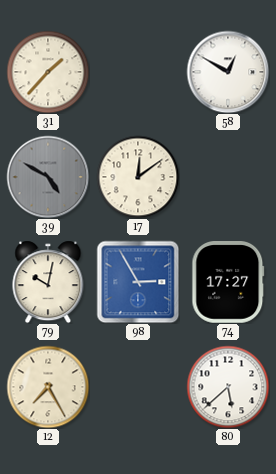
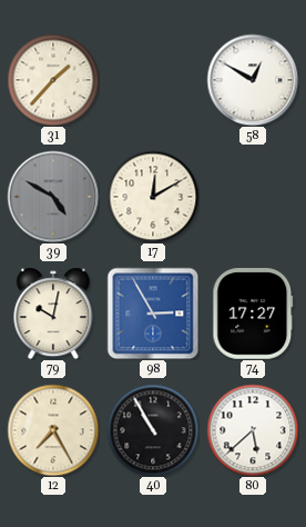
17: 12:09 -> 12:10
40: none -> 10:55
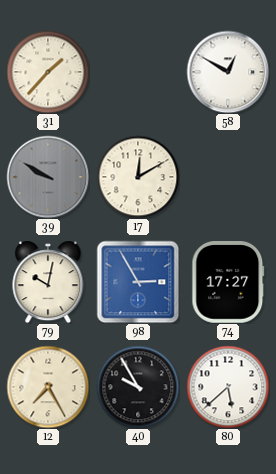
39: 4:50 -> 9:50
40: 10:55 -> 9:55
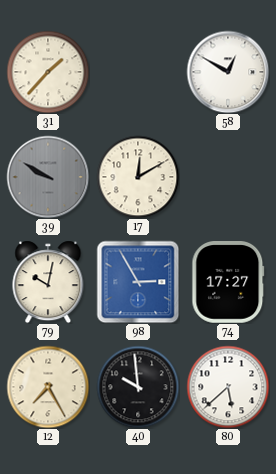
40: 9:55 -> 9:59
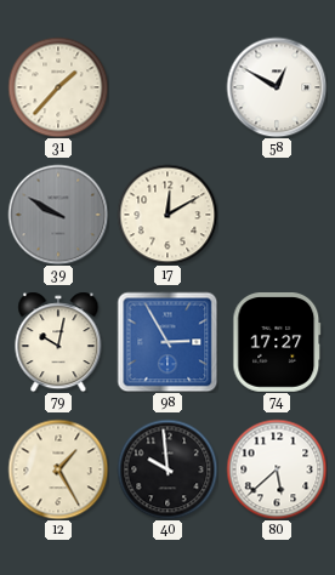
12: 7:25 -> 1:25
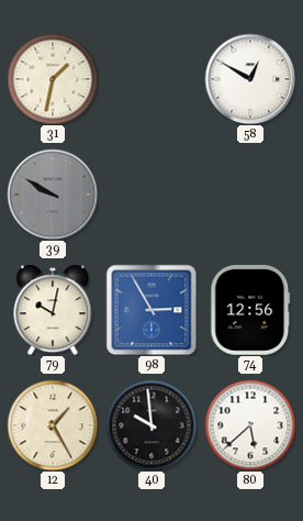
31: 1:37 -> 1:32
17: 12:10 -> none
74: 17:27 -> 12:56
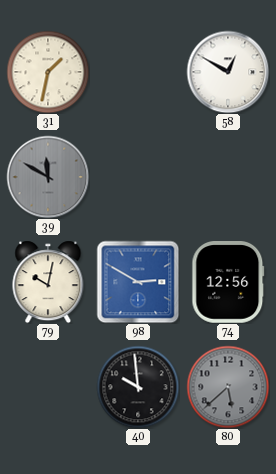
39: 9:50 -> 11:50
98: 2:55 -> 2:50
12: 1:25 -> none
80 dial: white -> grey
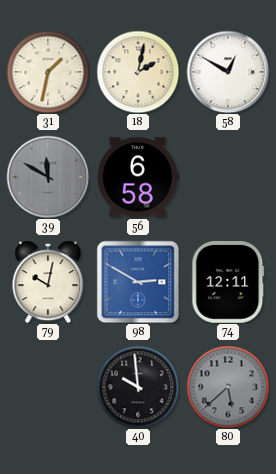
18: none -> 2:02
56: none -> 6:58
74: 12:56 -> 12:11
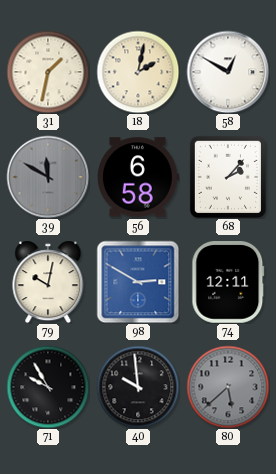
68: none -> 2:07
71: none -> 9:55
